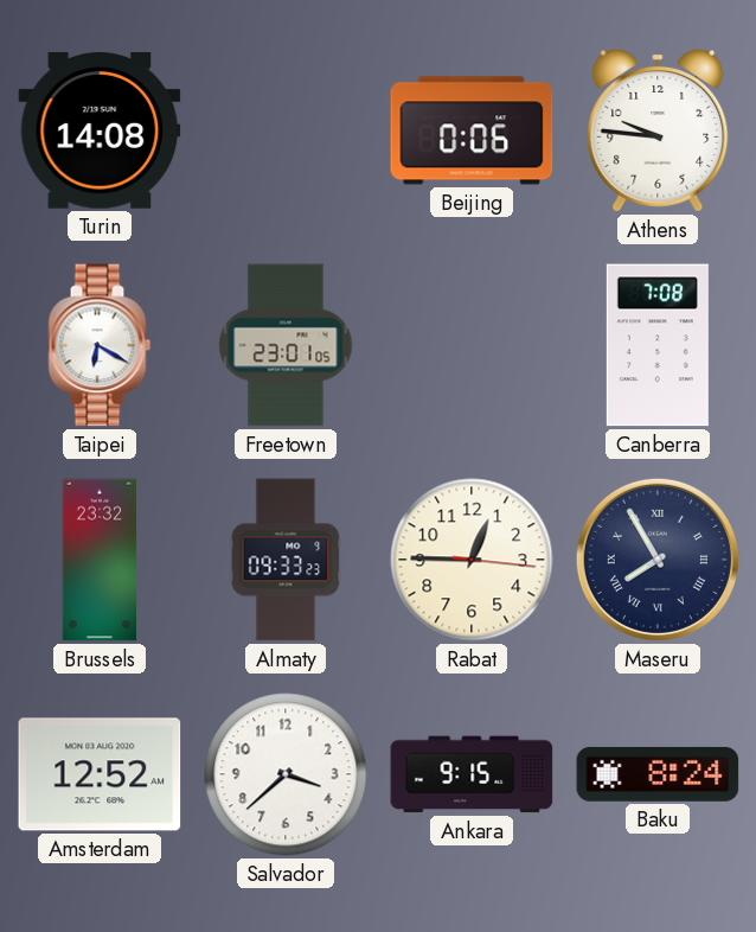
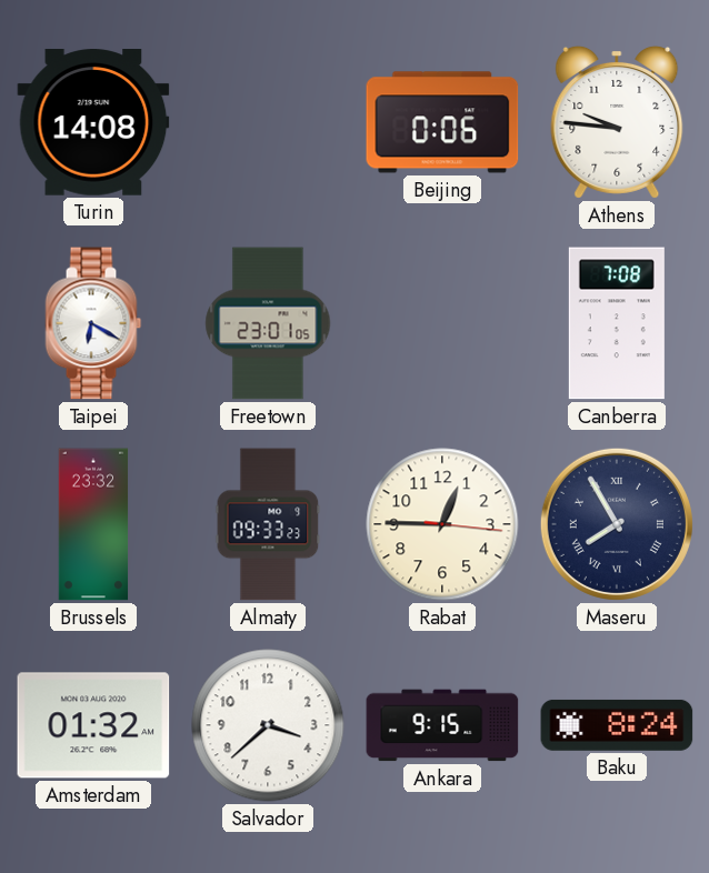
Amsterdam: 12:52 -> 01:32
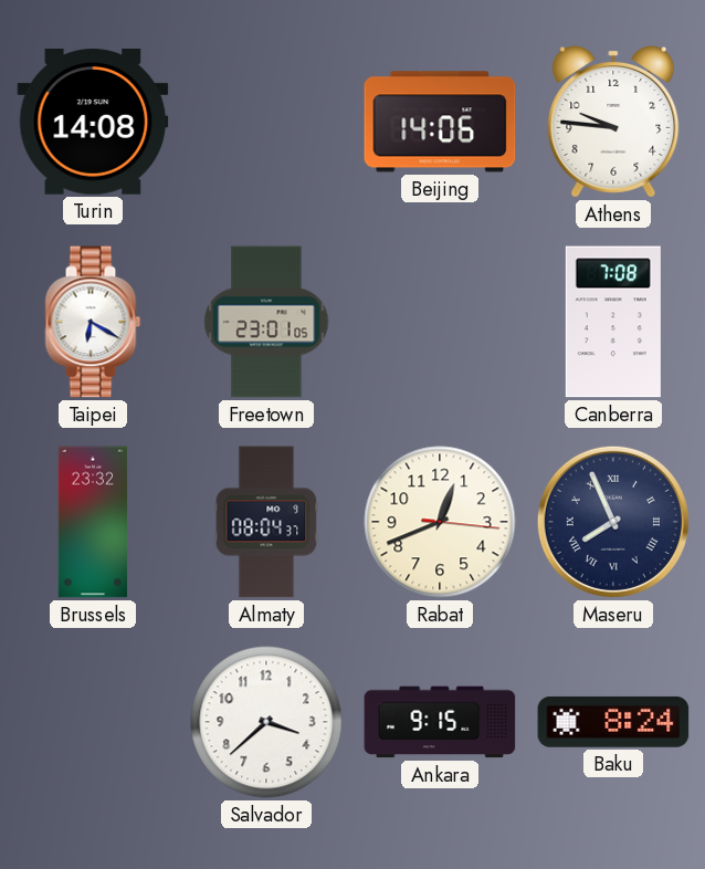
Beijing: 0:06 -> 14:06
Almaty: 09:33 -> 08:04
Rabat: 12:45 -> 12:41
Maseru: 7:55 -> 7:56
Amsterdam: 01:32 -> none
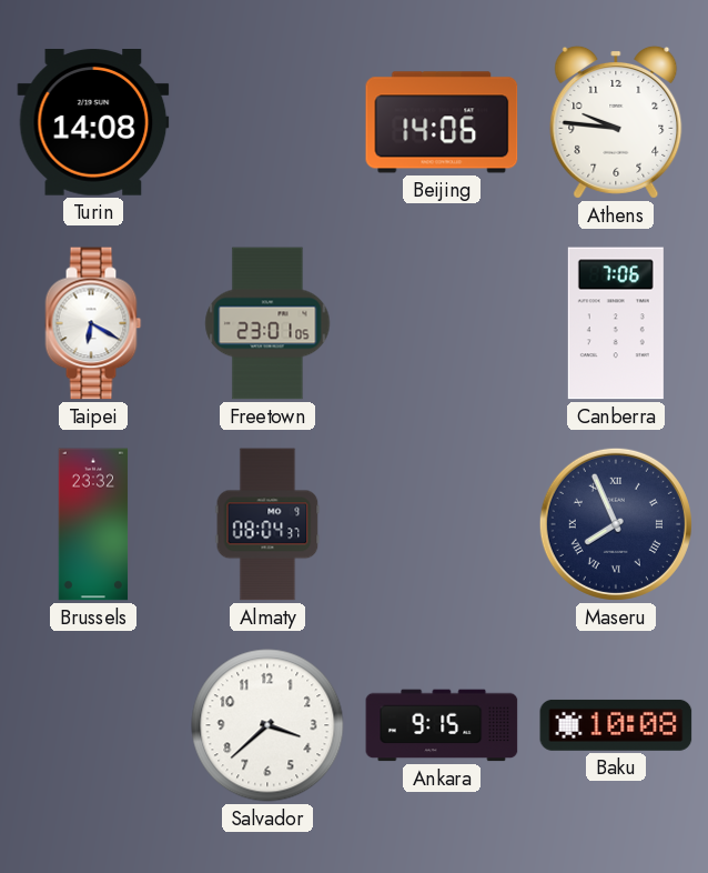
Canberra: 7:08 -> 7:06
Rabat: 12:41 -> none
Baku: 8:24 -> 10:08
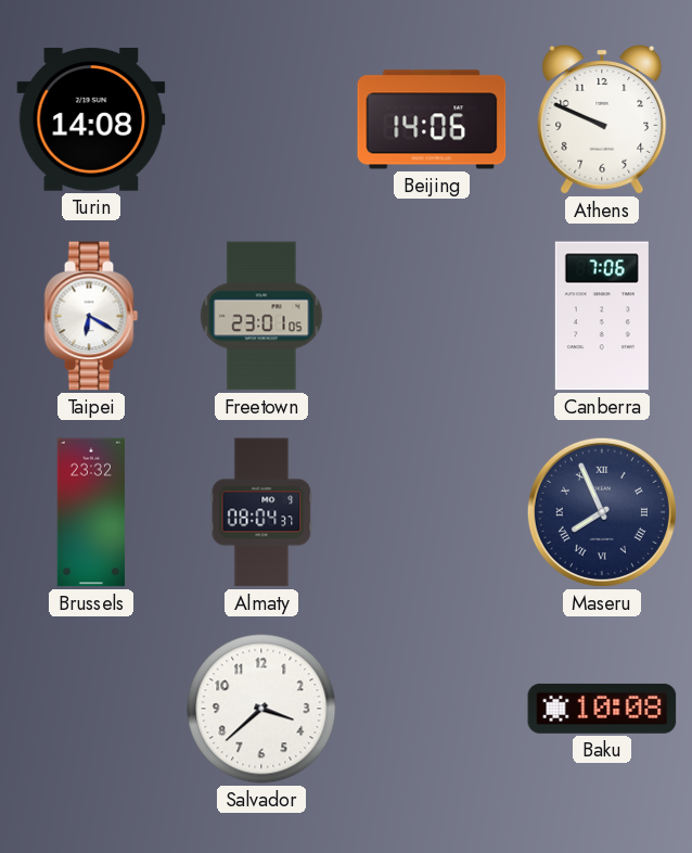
Athens: 9:46 -> 9:49
Ankara: 9:15 -> none
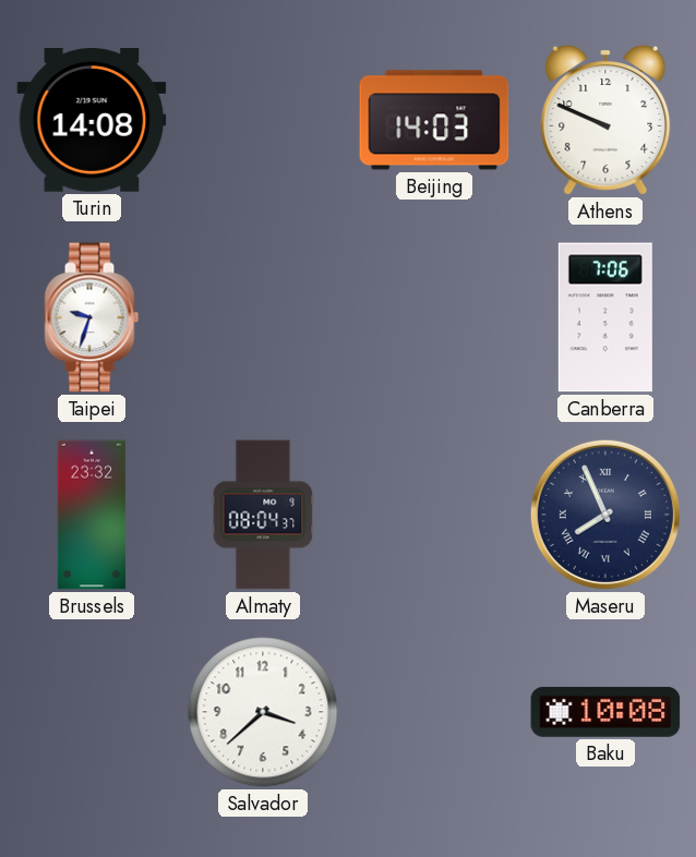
Beijing: 14:06 -> 14:03
Taipei: 6:20 -> 9:33
Freetown: 23:01 -> none
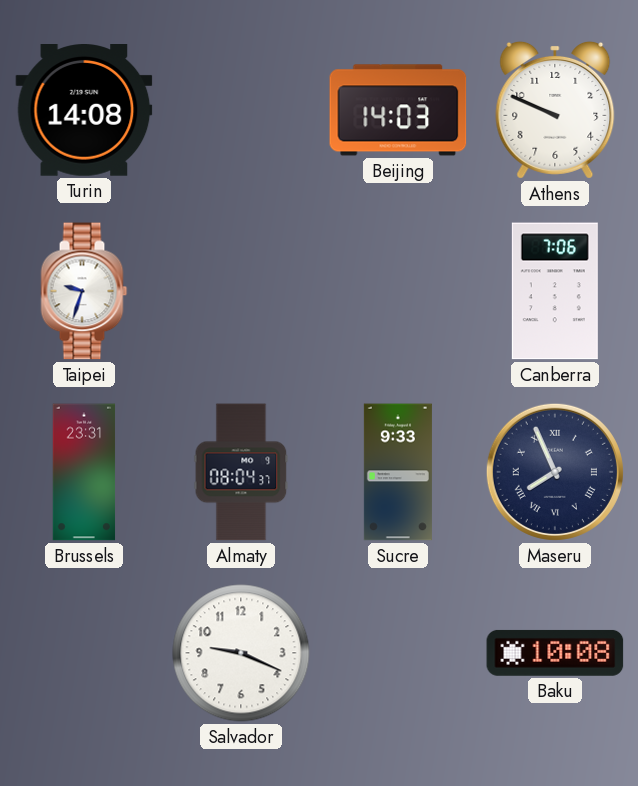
Brussels: 23:32 -> 23:31
Sucre: none -> 9:33
Salvador: 3:38 -> 9:19
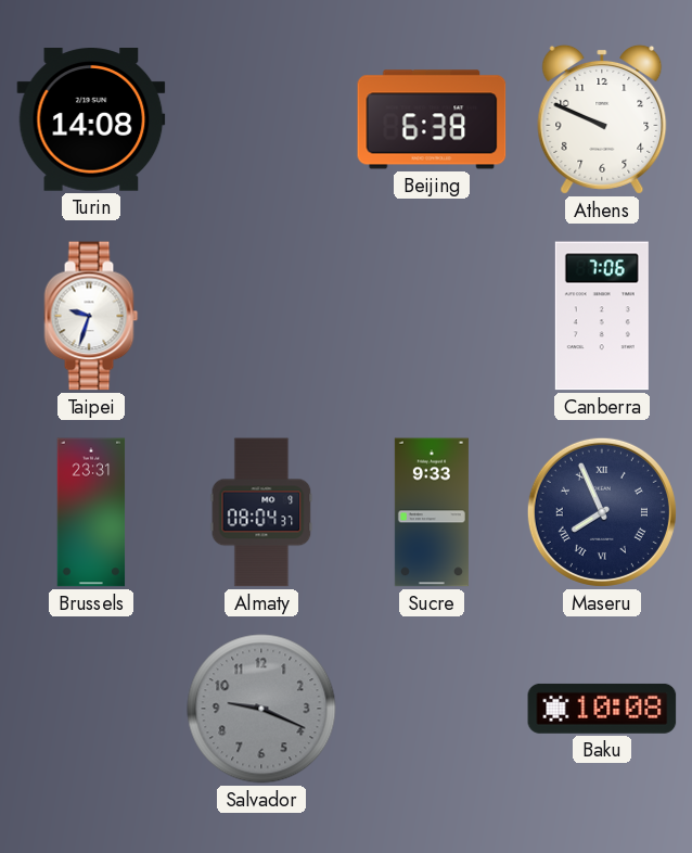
Beijing: 14:03 -> 6:38
Salvador dial: white -> grey
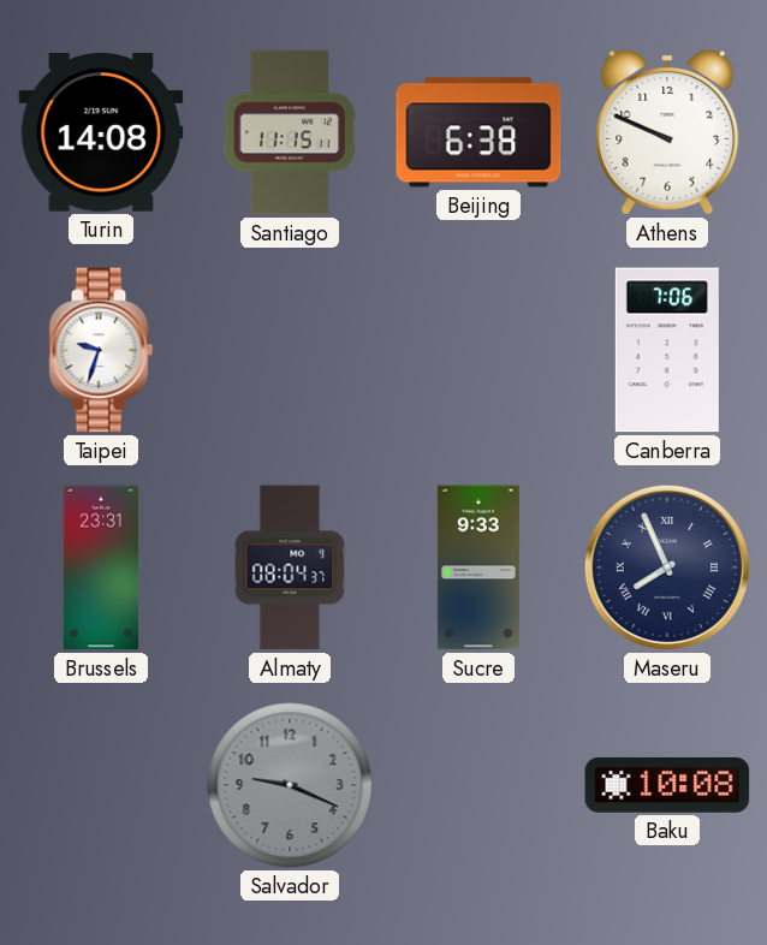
Santiago: none -> 11:15
